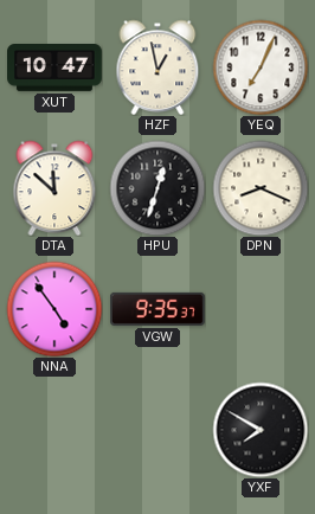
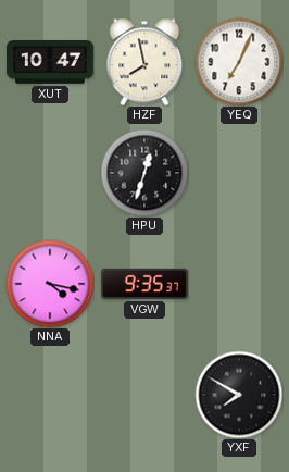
HZF: 12:58 -> 7:58
DTA: 11:52 -> none
DPN: 8:19 -> none
NNA: 4:54 -> 4:17
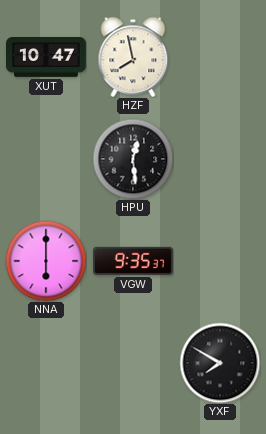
YEQ: 7:04 -> none
HPU: 12:33 -> 12:29
NNA: 4:17 -> 6:00
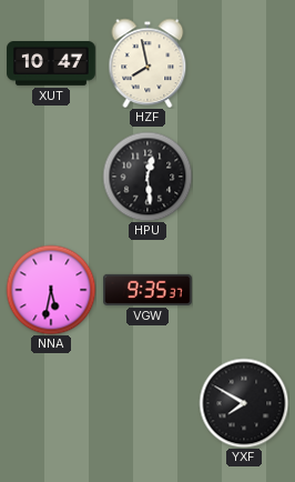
NNA: 6:00 -> 5:32
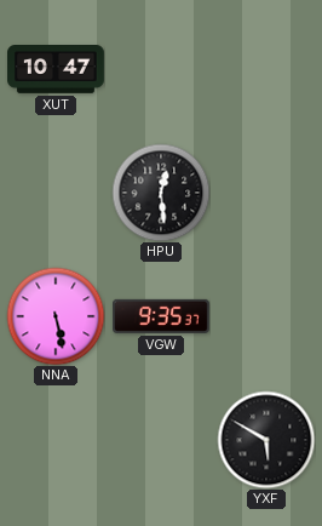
HZF: 7:58 -> none
NNA: 5:32 -> 5:28
YXF: 7:50 -> 5:50
